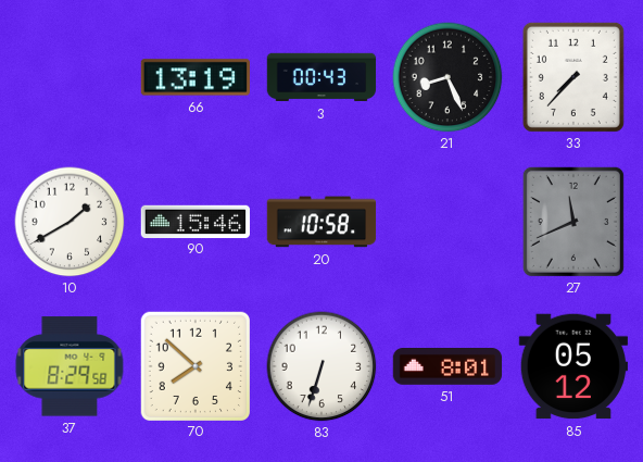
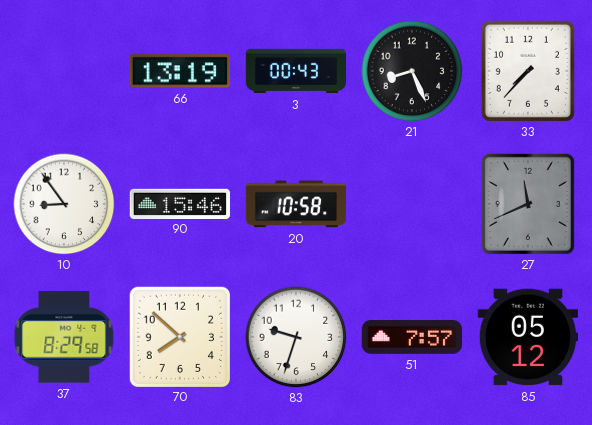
10: 1:40 -> 8:54
83: 6:33 -> 9:33
51: 8:01 -> 7:57
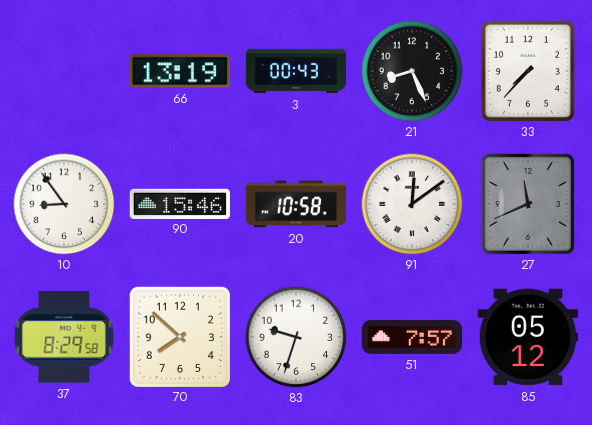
91: none -> 12:09
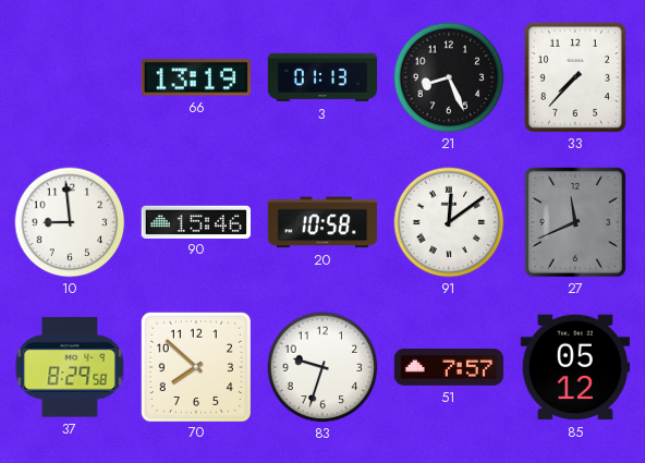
3: 00:43 -> 01:13
10: 8:54 -> 8:59
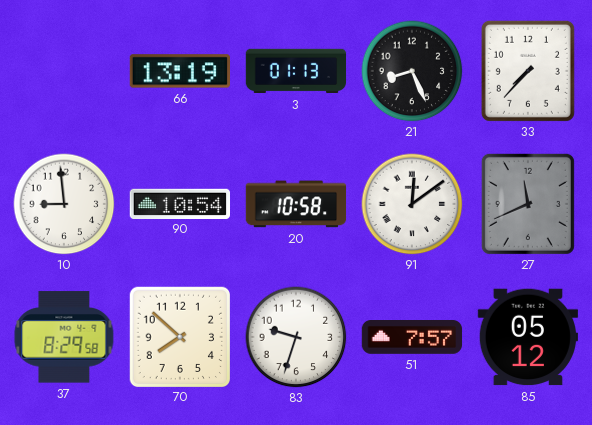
90: 15:46 -> 10:54
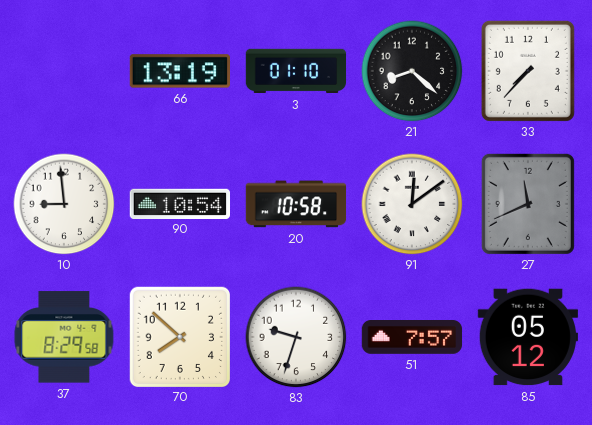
3: 01:13 -> 01:10
21: 8:26 -> 8:22
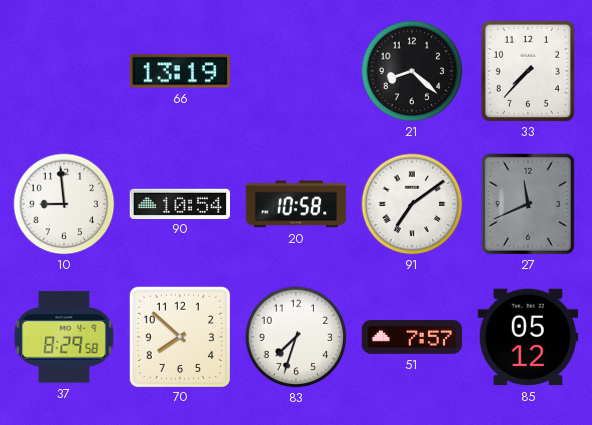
3: 01:10 -> none
91: 12:09 -> 7:09
83: 9:33 -> 7:33
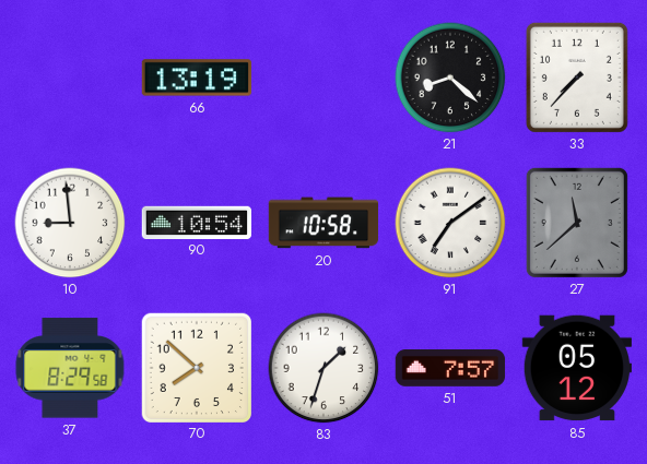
27: 11:41 -> 11:38
83: 7:33 -> 1:33
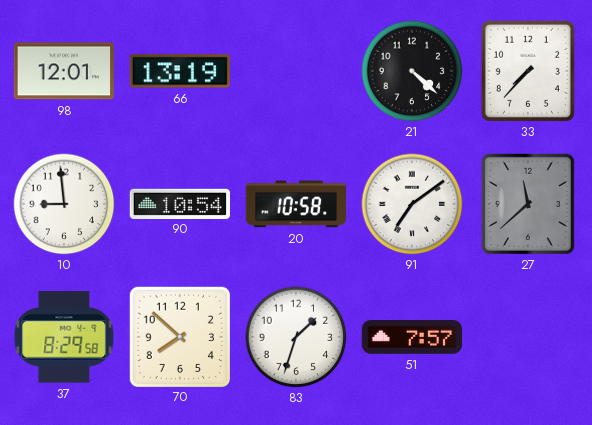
98: none -> 12:01
21: 8:22 -> 4:22
85: 05:12 -> none
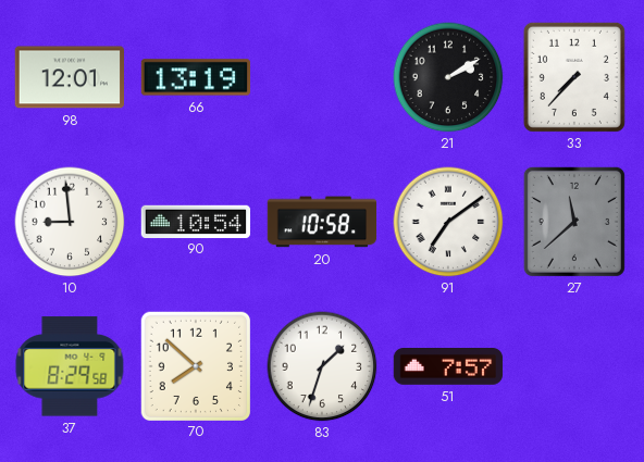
21: 4:22 -> 2:10
